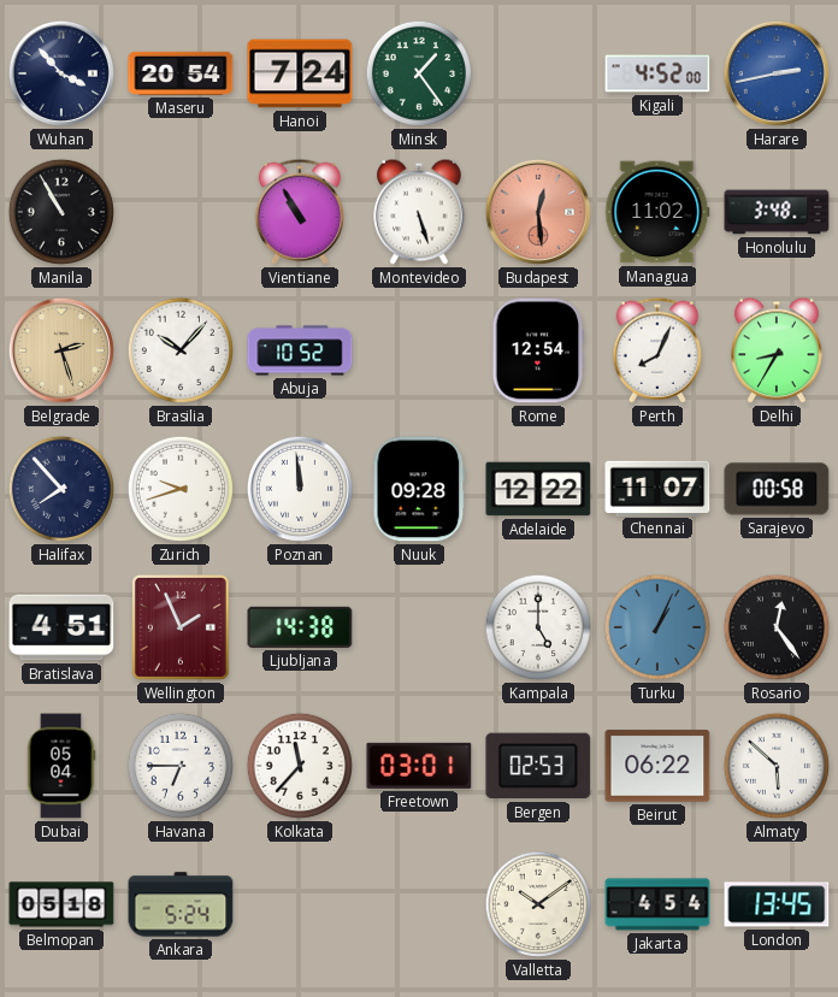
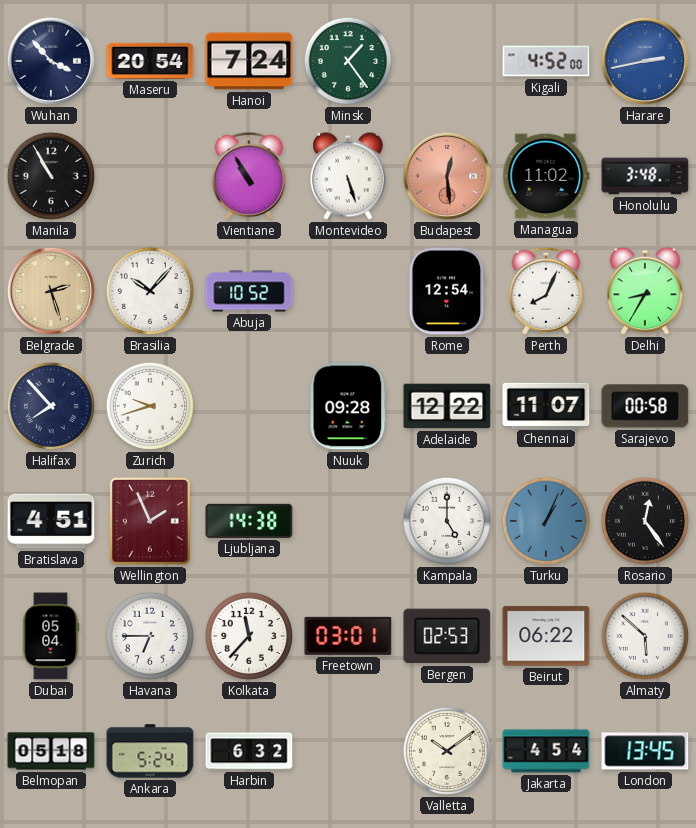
Poznan: 11:59 -> none
Harbin: none -> 6:32
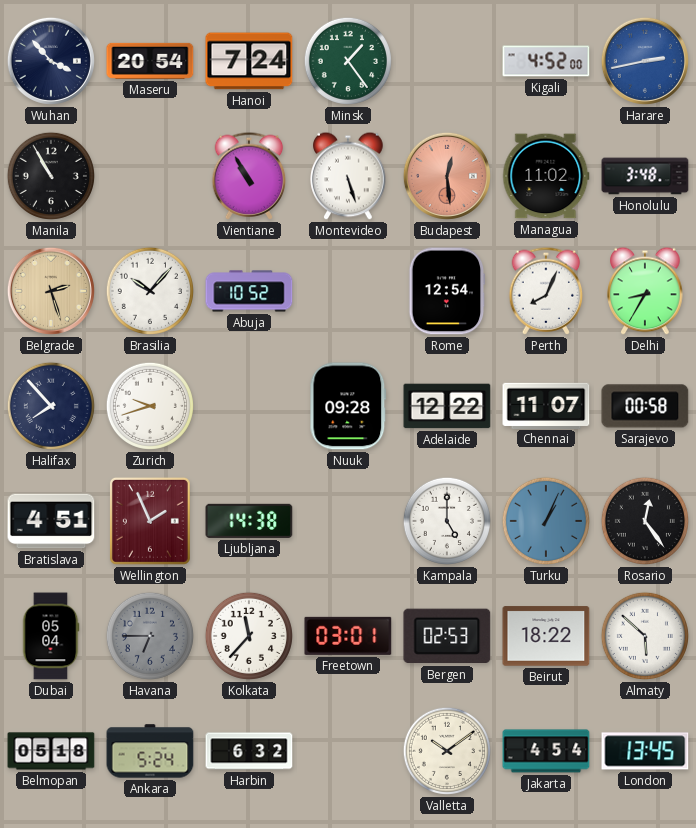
Havana dial: white -> grey
Beirut: 06:22 -> 18:22
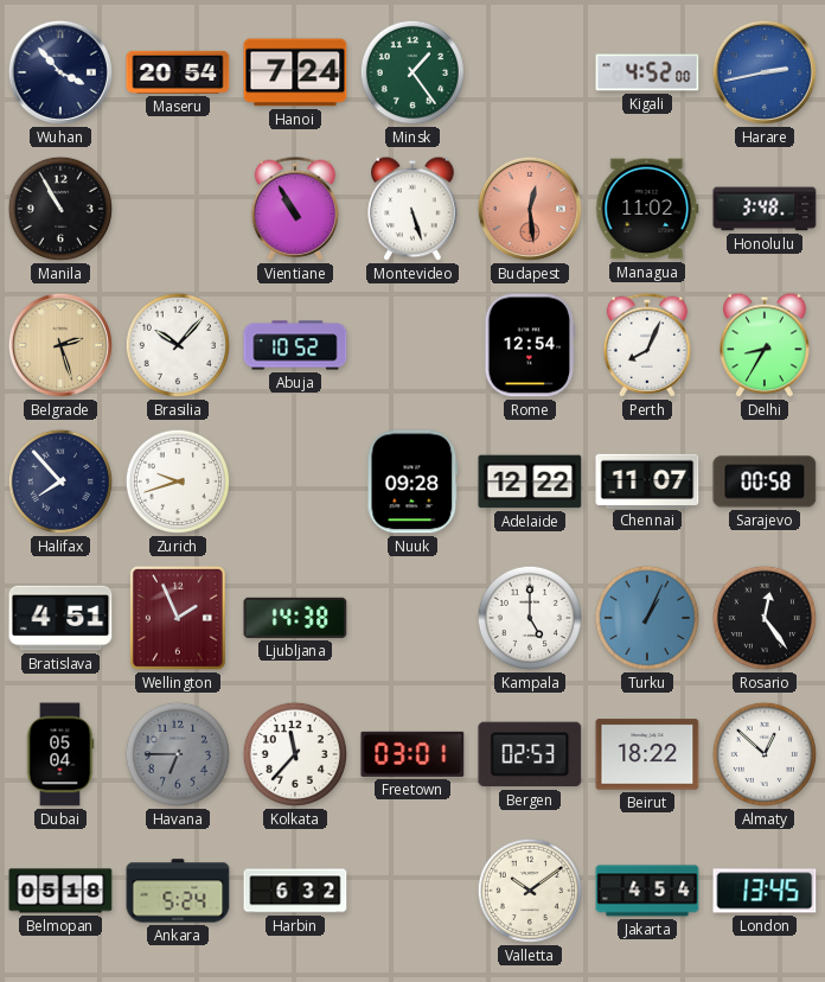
Almaty: 5:52 -> 12:52
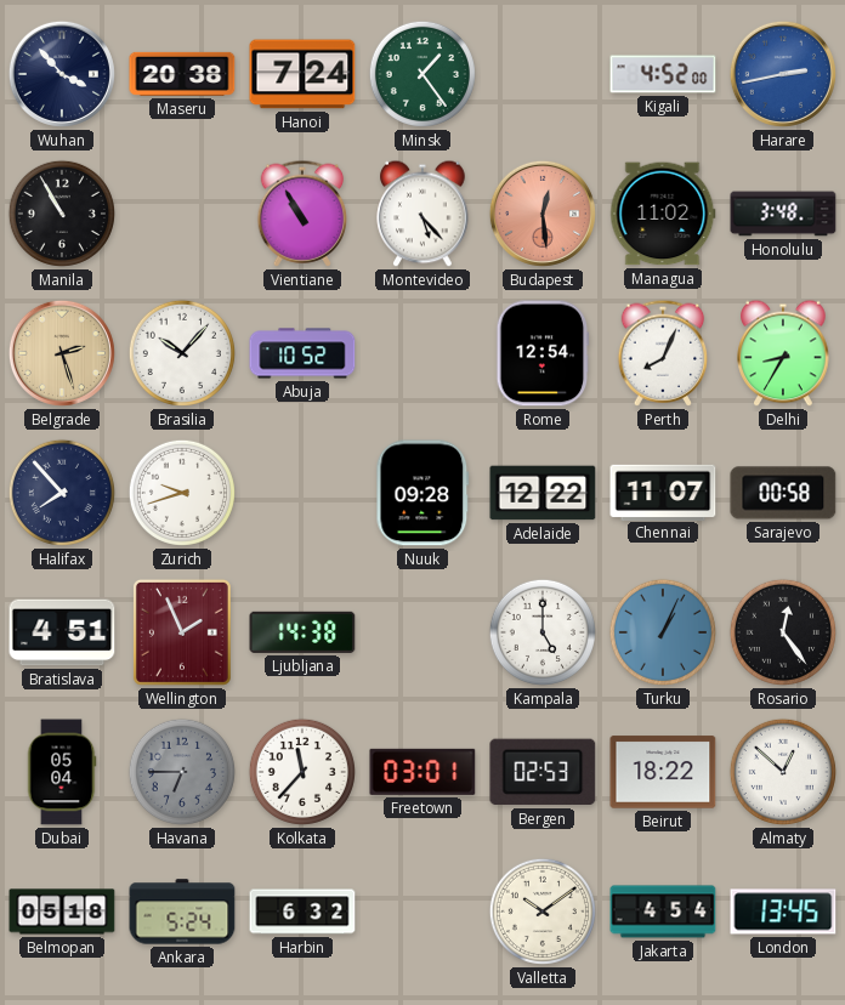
Maseru: 20:54 -> 20:38
Montevideo: 5:27 -> 5:23
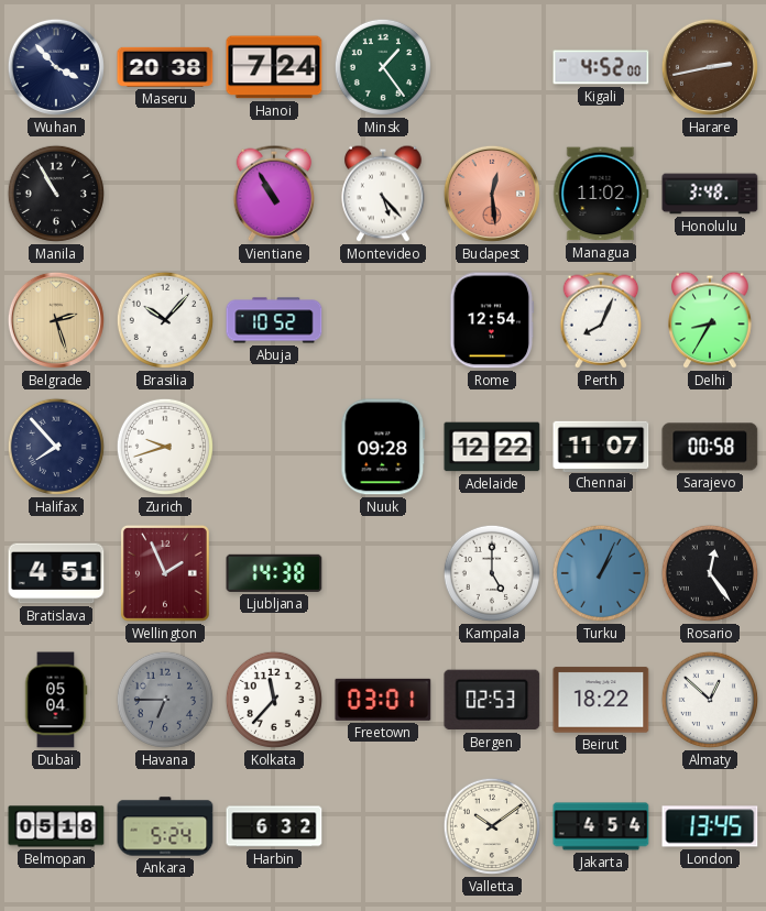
Harare dial: blue -> brown
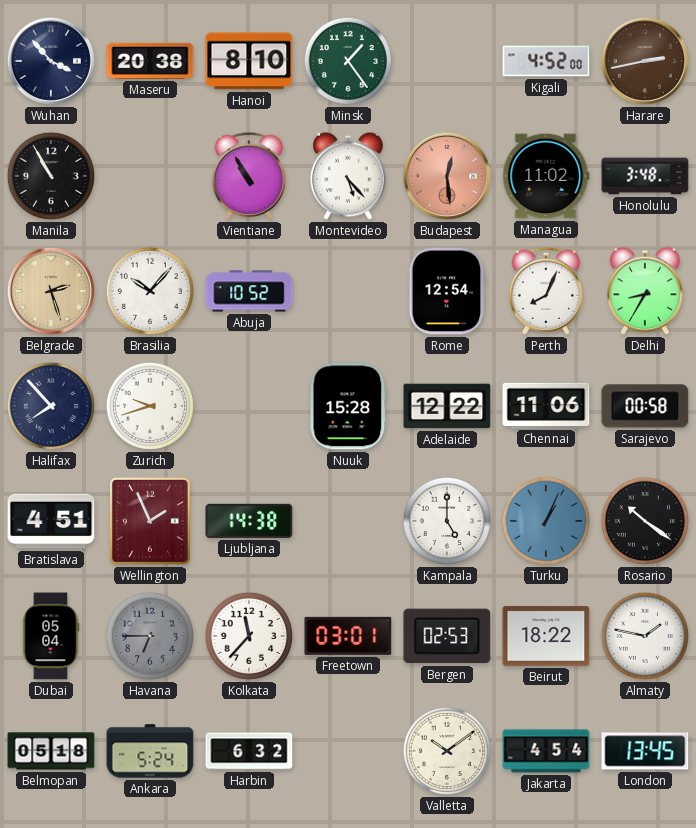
Hanoi: 7:24 -> 8:10
Nuuk: 09:28 -> 15:28
Chennai: 11:07 -> 11:06
Rosario: 12:24 -> 10:21
Almaty: 12:52 -> 1:47
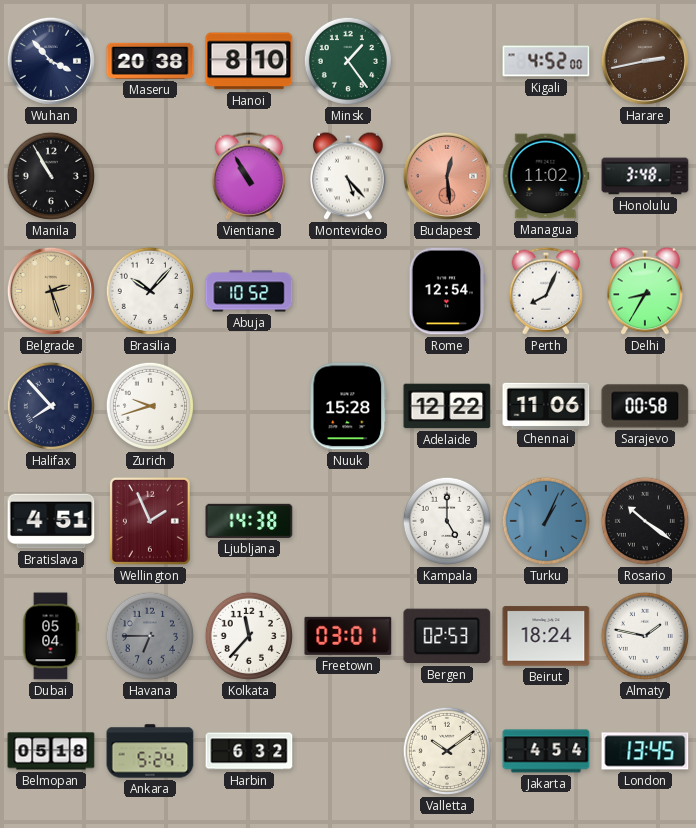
Beirut: 18:22 -> 18:24
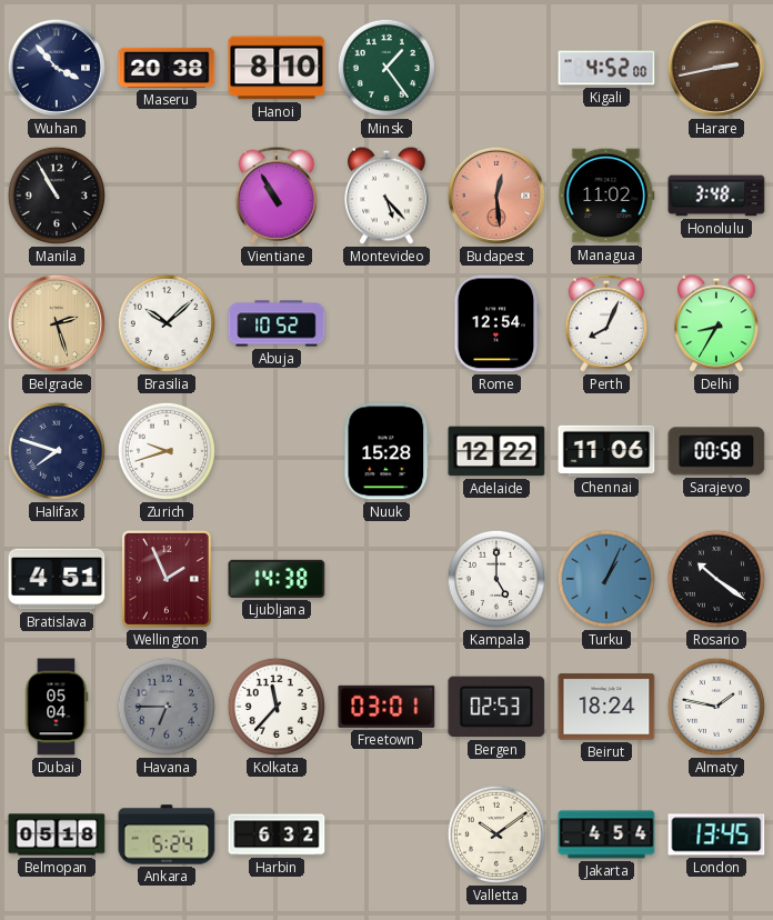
Brasilia: 10:07 -> 10:08
Halifax: 7:53 -> 7:48
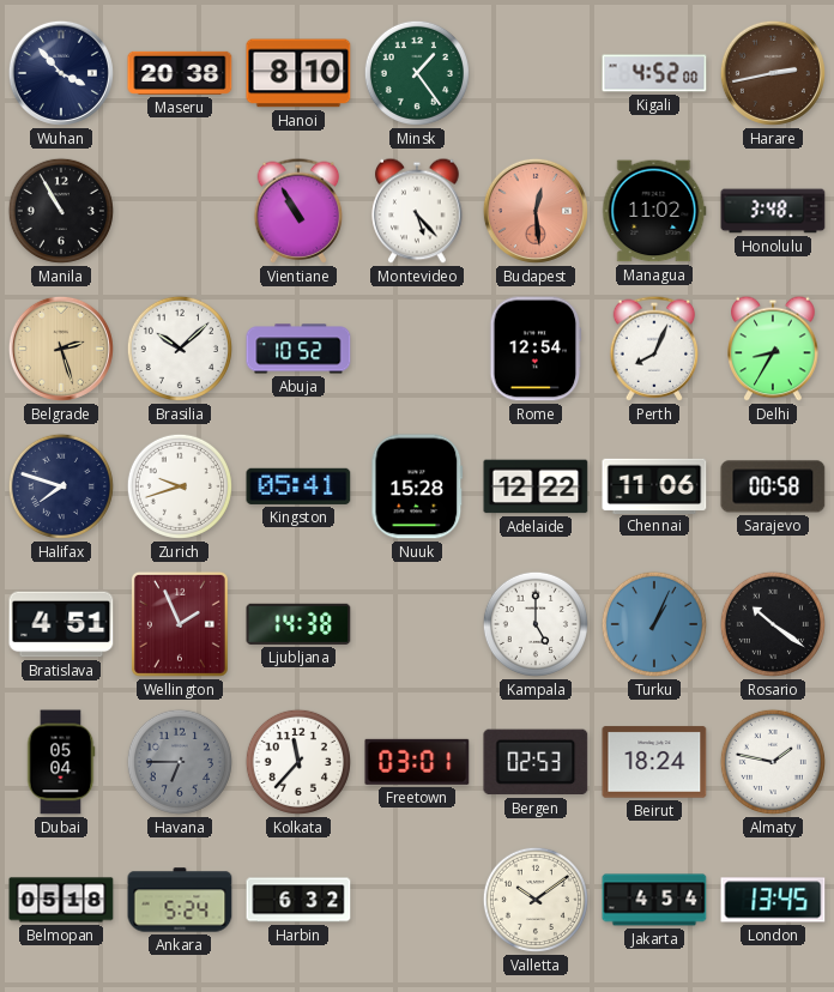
Kingston: none -> 05:41
